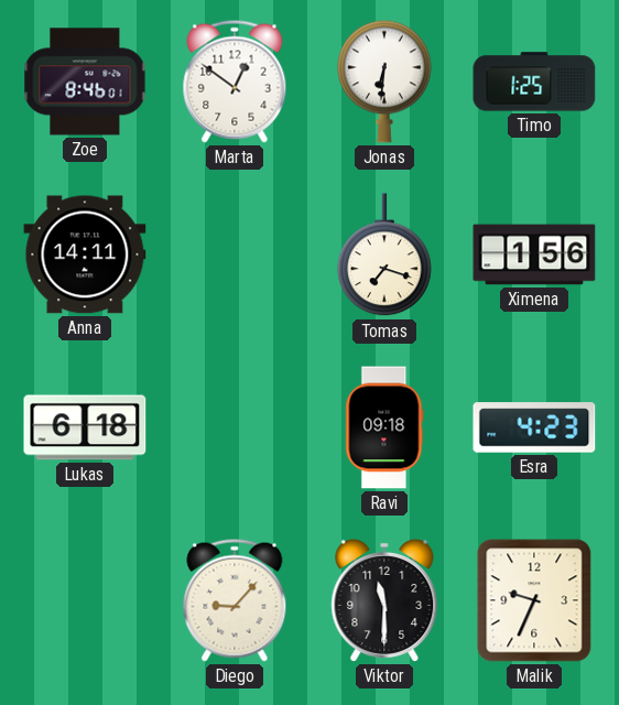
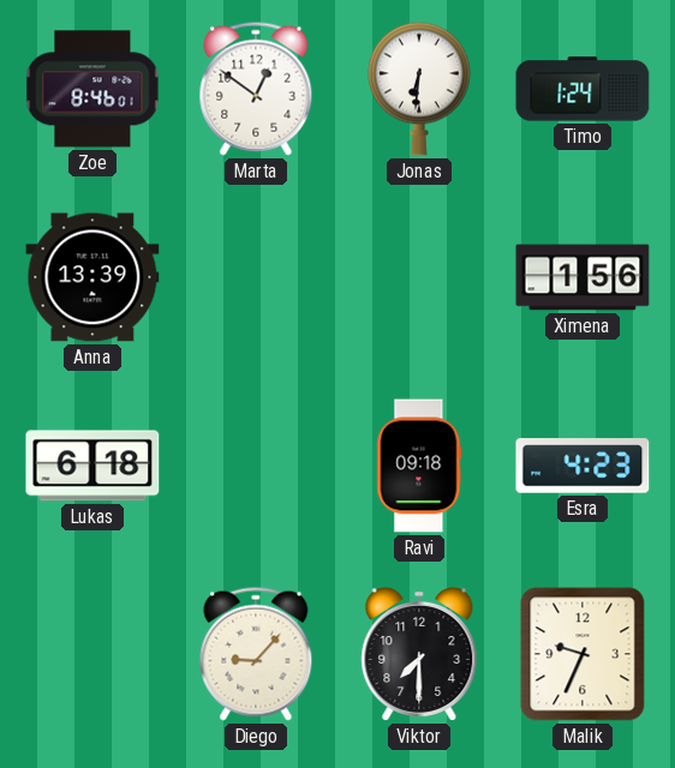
Timo: 1:25 -> 1:24
Anna: 14:11 -> 13:39
Tomas: 7:18 -> none
Viktor: 11:30 -> 7:30
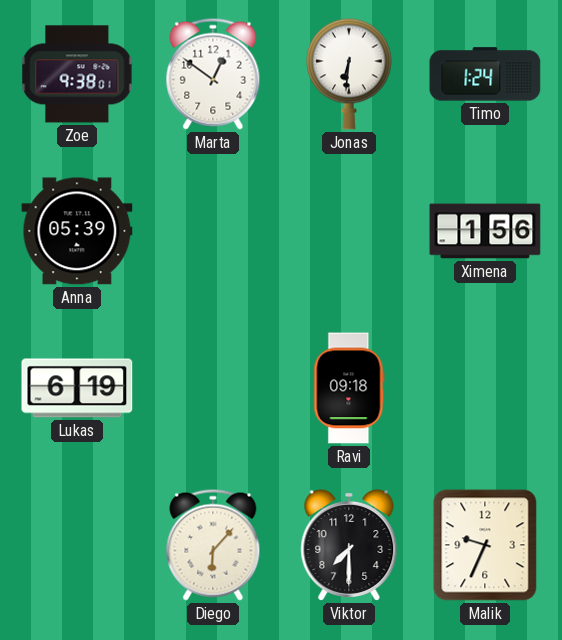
Zoe: 8:46 -> 9:38
Anna: 13:39 -> 05:39
Lukas: 6:18 -> 6:19
Esra: 4:23 -> none
Diego: 9:07 -> 6:07
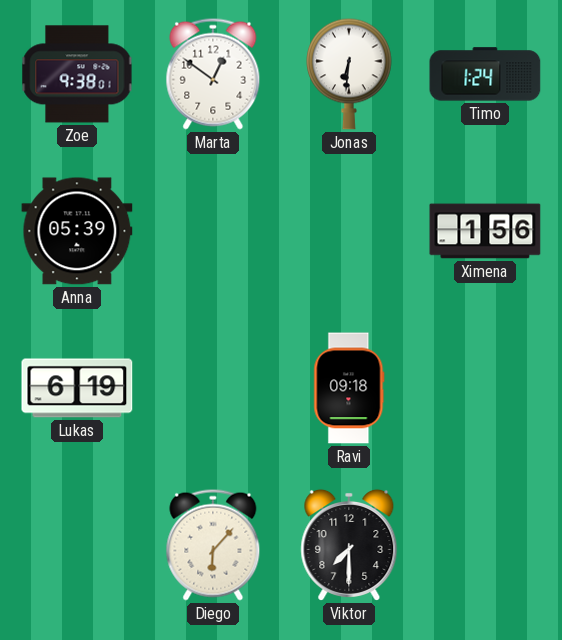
Malik: 9:34 -> none
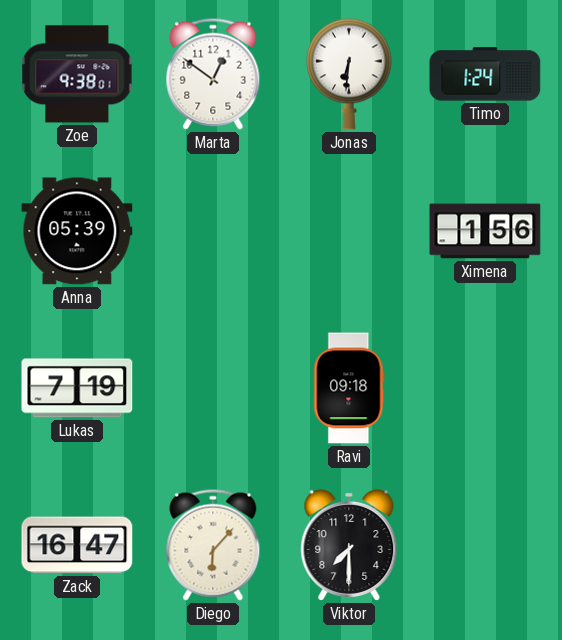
Lukas: 6:19 -> 7:19
Zack: none -> 16:47
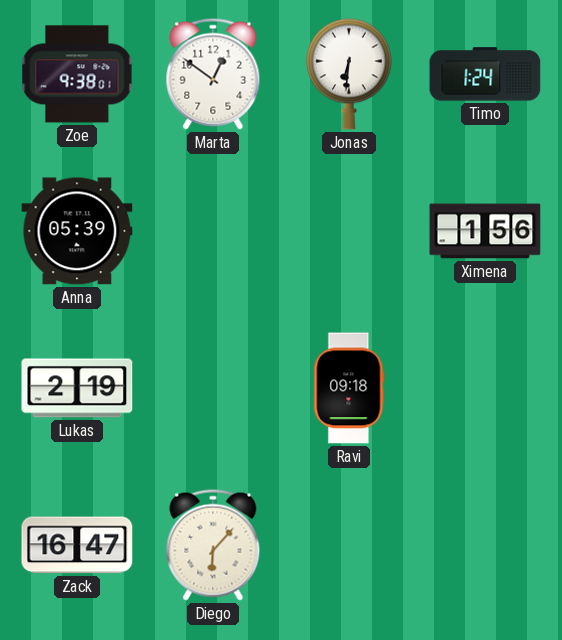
Lukas: 7:19 -> 2:19
Viktor: 7:30 -> none
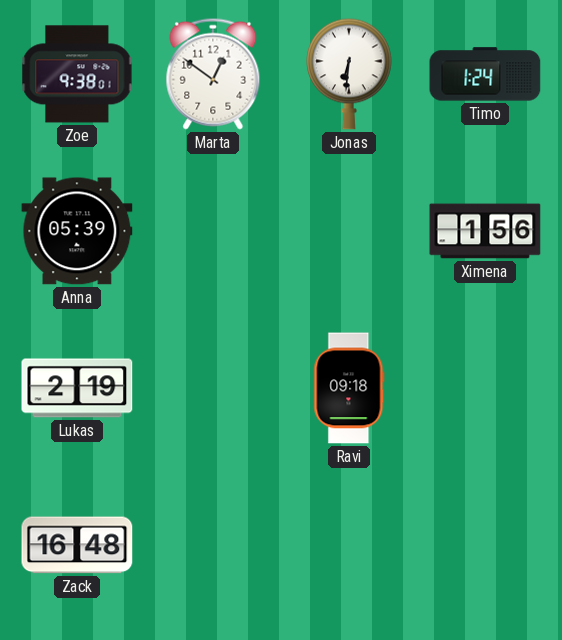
Zack: 16:47 -> 16:48
Diego: 6:07 -> none
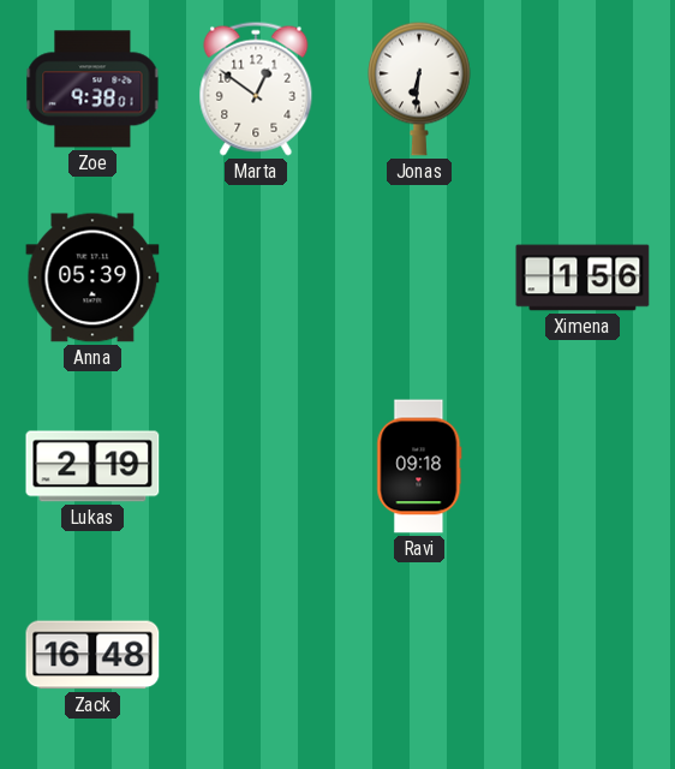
Timo: 1:24 -> none
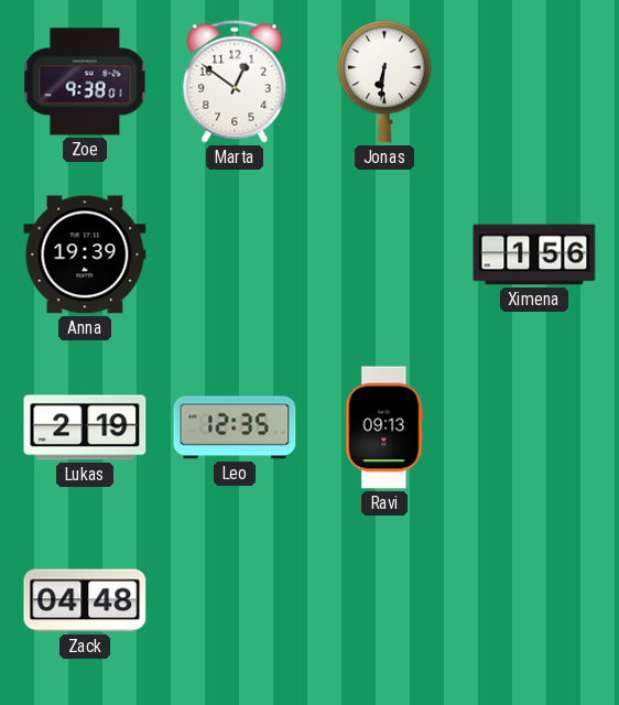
Anna: 05:39 -> 19:39
Leo: none -> 12:35
Ravi: 09:18 -> 09:13
Zack: 16:48 -> 04:48
